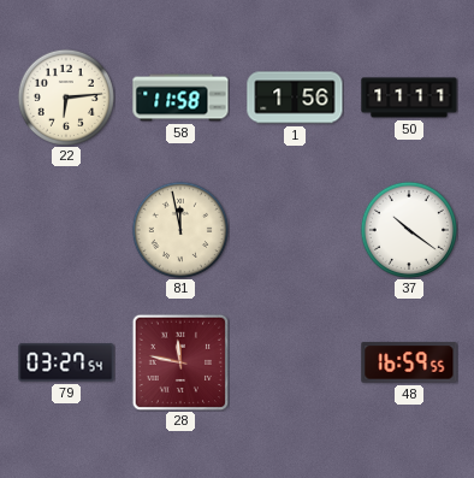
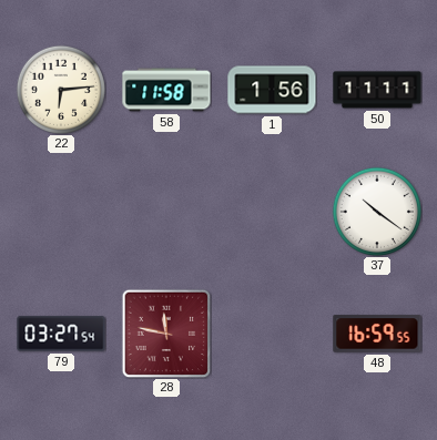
81: 11:58 -> none
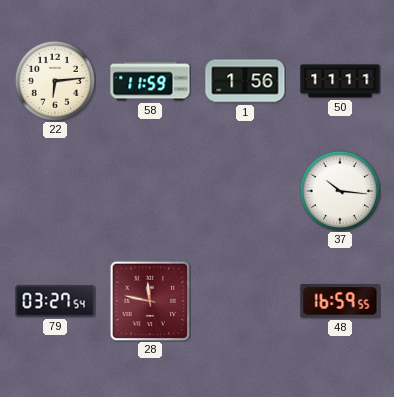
58: 11:58 -> 11:59
37: 10:21 -> 10:16
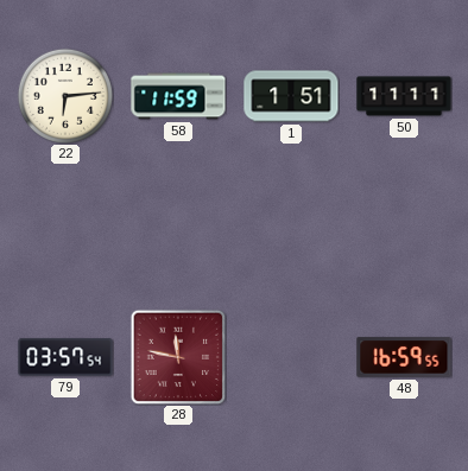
1: 1:56 -> 1:51
37: 10:16 -> none
79: 03:27 -> 03:57
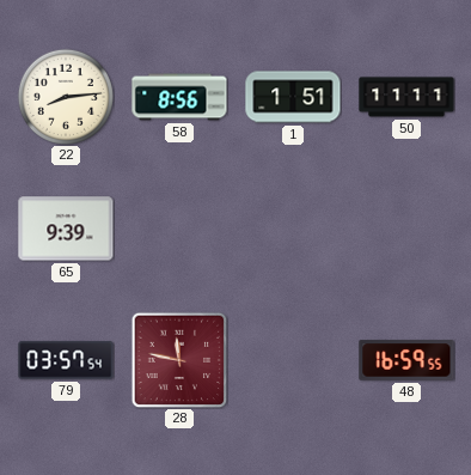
22: 6:14 -> 8:14
58: 11:59 -> 8:56
65: none -> 9:39
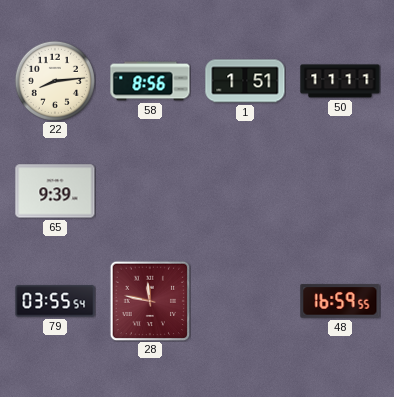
79: 03:57 -> 03:55
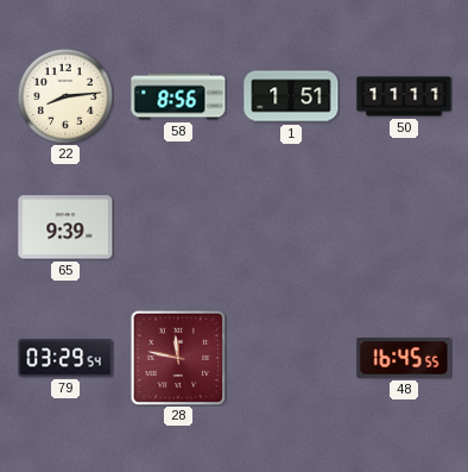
79: 03:55 -> 03:29
48: 16:59 -> 16:45
